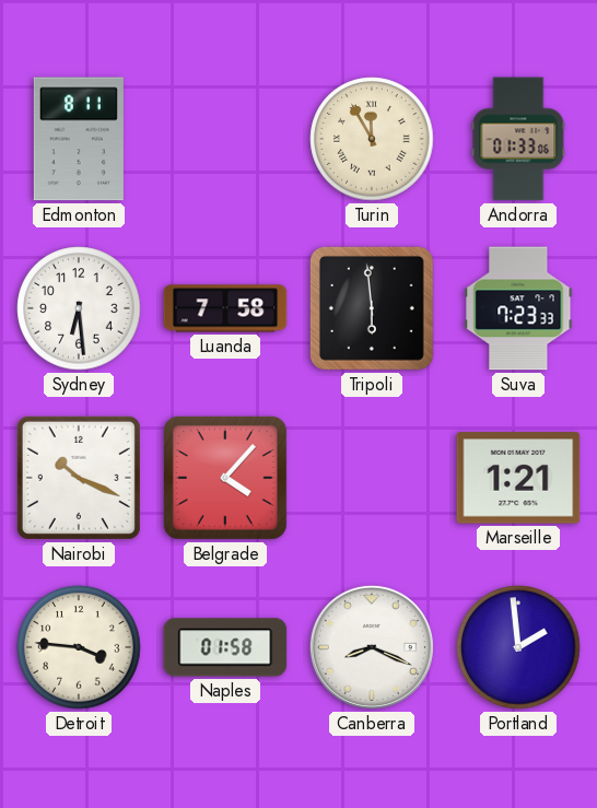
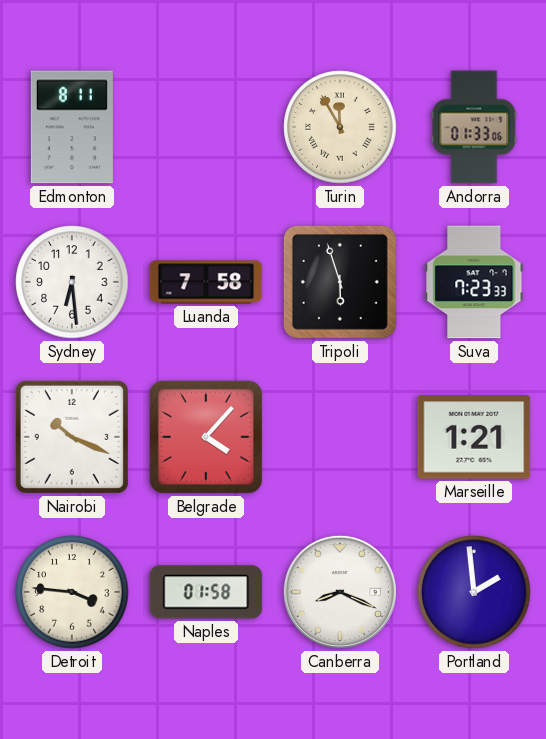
Tripoli: 5:59 -> 5:57
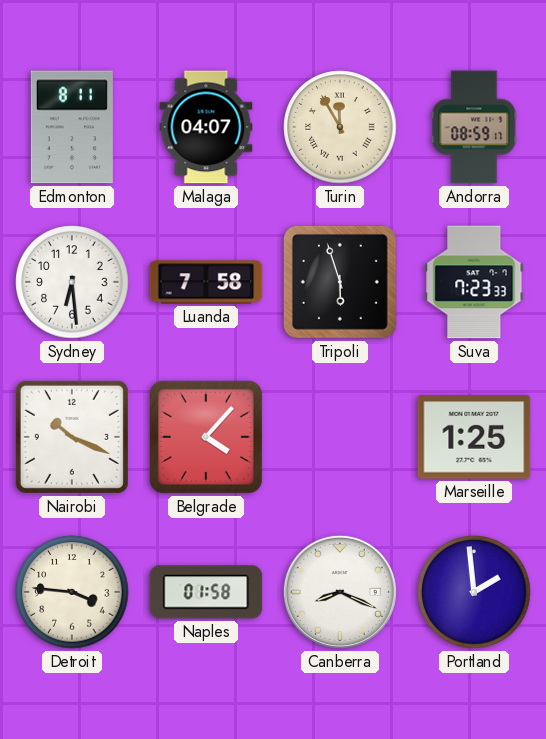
Malaga: none -> 04:07
Andorra: 01:33 -> 08:59
Marseille: 1:21 -> 1:25
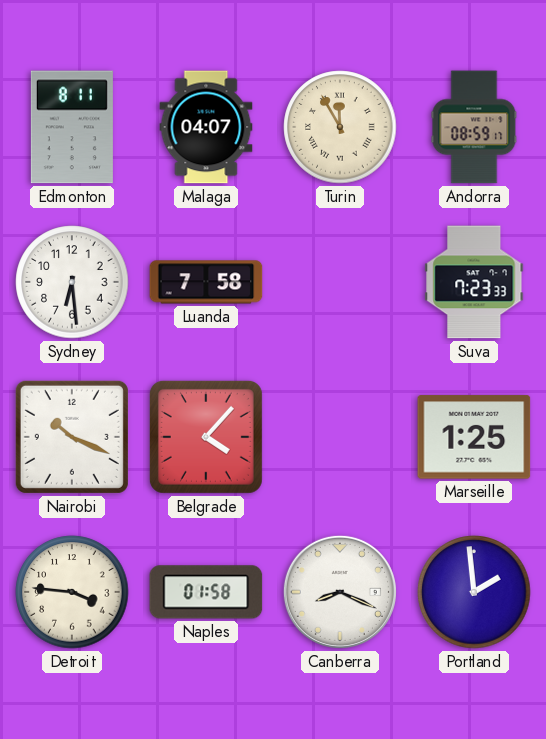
Tripoli: 5:57 -> none
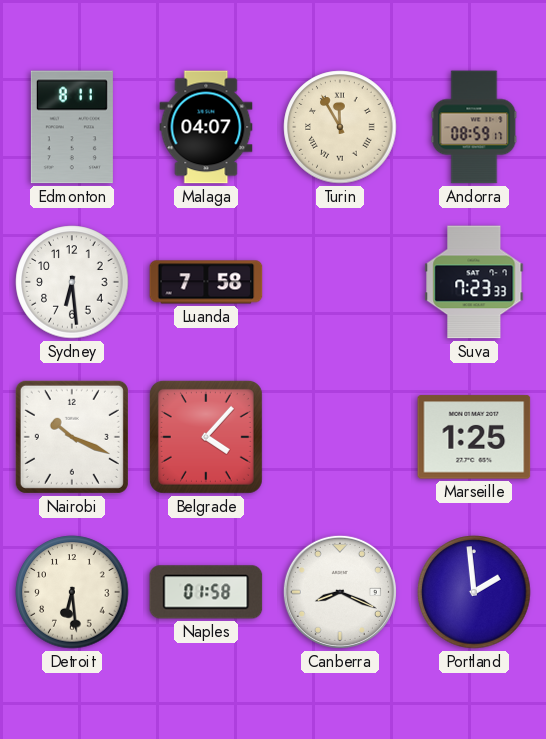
Detroit: 3:46 -> 6:29
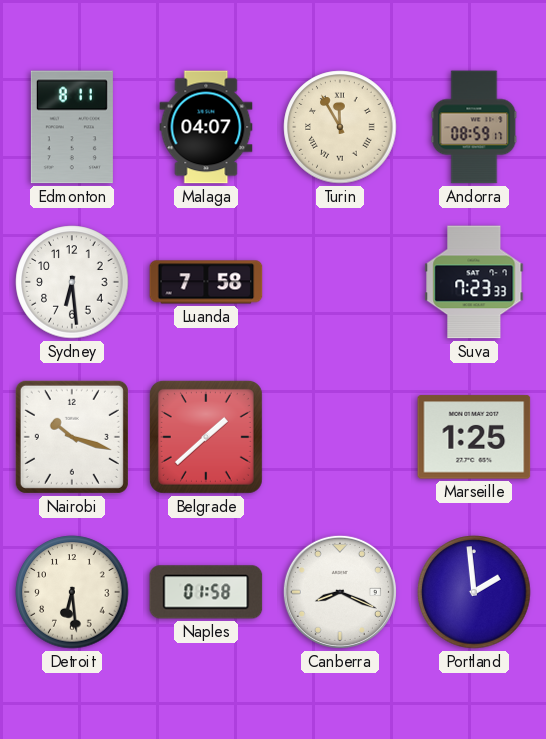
Nairobi: 10:19 -> 10:18
Belgrade: 4:07 -> 1:38
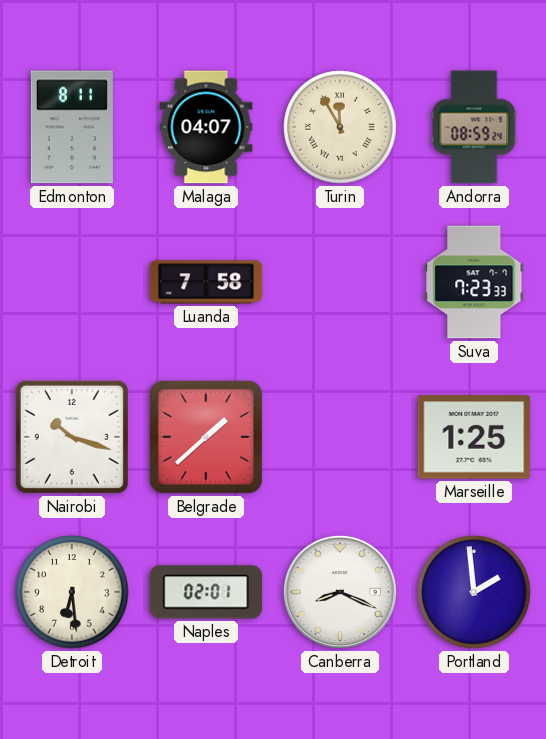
Andorra: 08:59:17 -> 08:59:24
Sydney: 6:29 -> none
Naples: 01:58 -> 02:01
